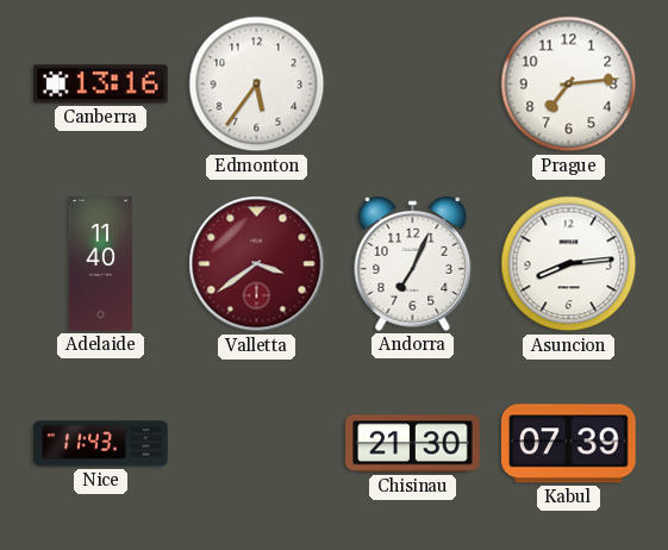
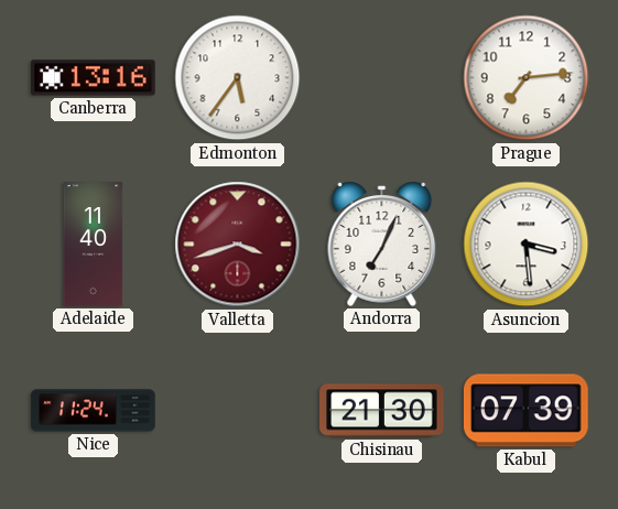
Valletta: 3:39 -> 3:42
Asuncion: 8:14 -> 3:29
Nice: 11:43 -> 11:24
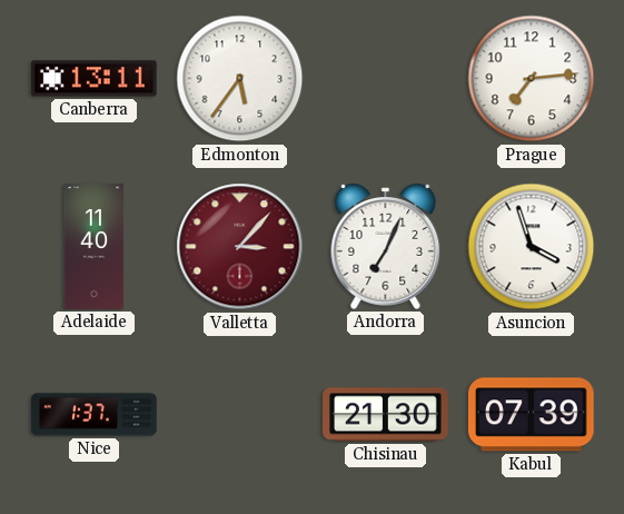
Canberra: 13:16 -> 13:11
Valletta: 3:42 -> 3:07
Asuncion: 3:29 -> 3:57
Nice: 11:24 -> 1:37
